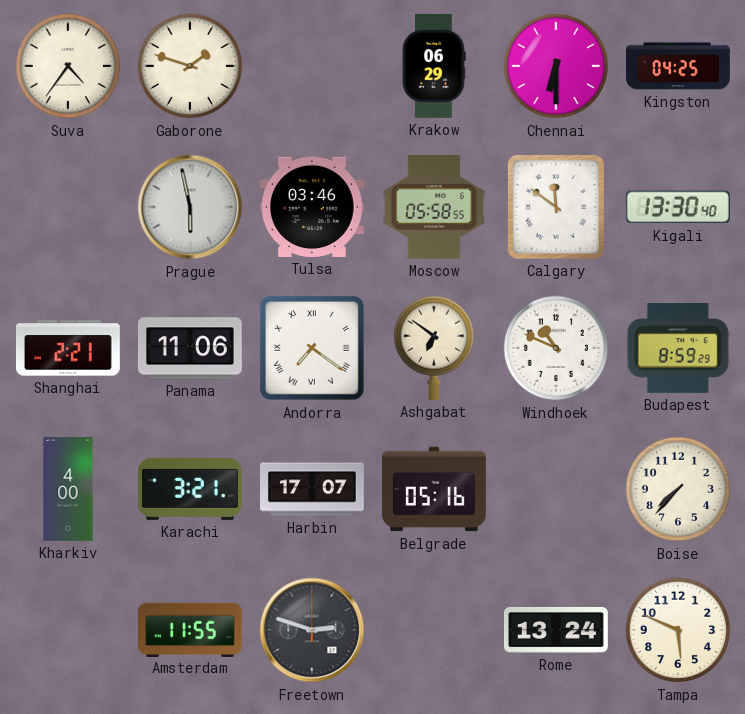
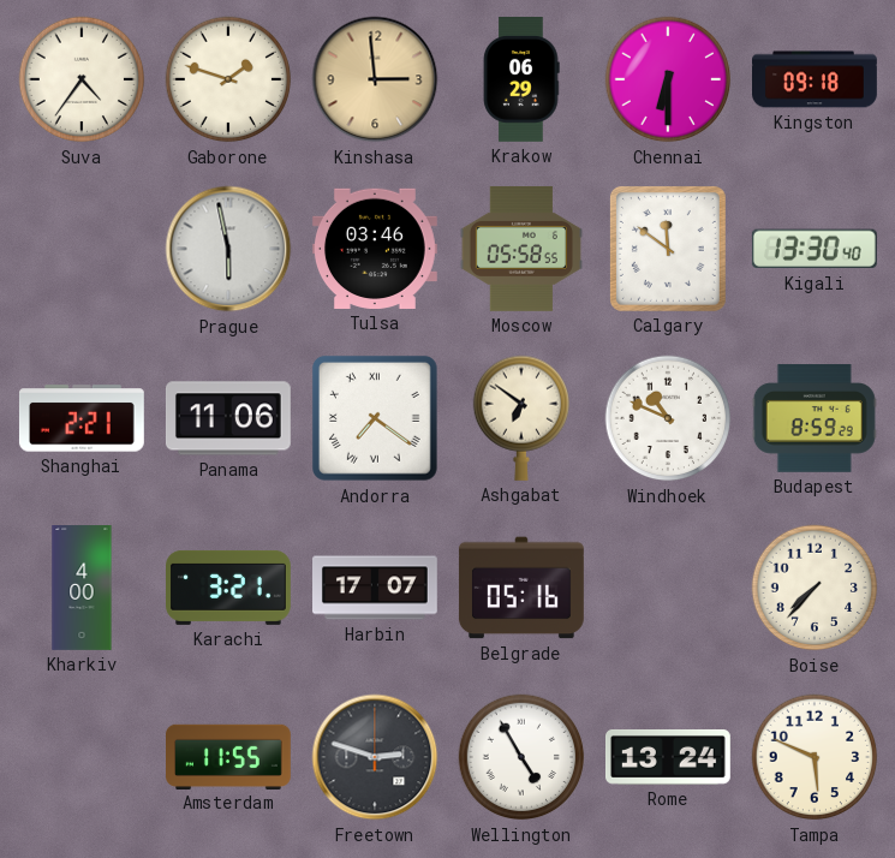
Kinshasa: none -> 2:59
Kingston: 04:25 -> 09:18
Wellington: none -> 4:55
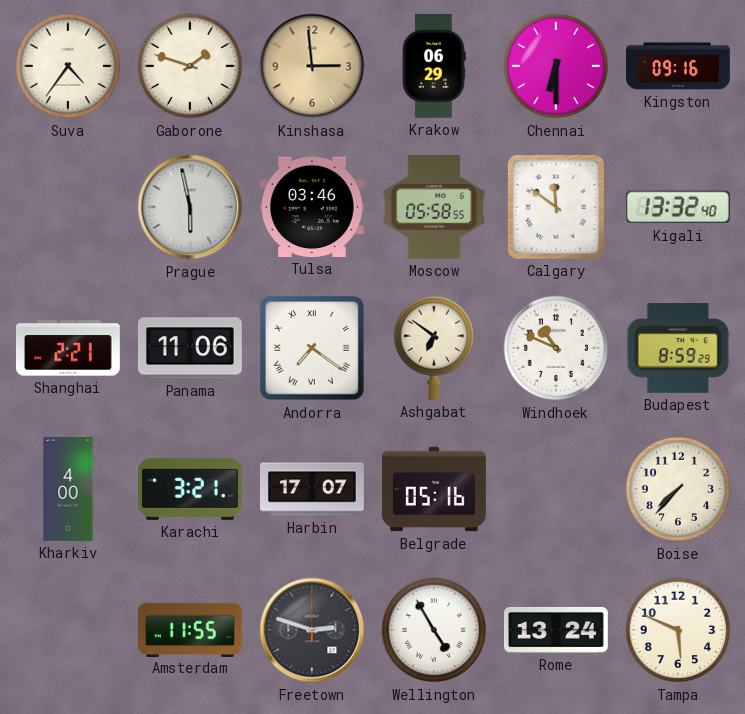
Kingston: 09:18 -> 09:16
Kigali: 13:30 -> 13:32
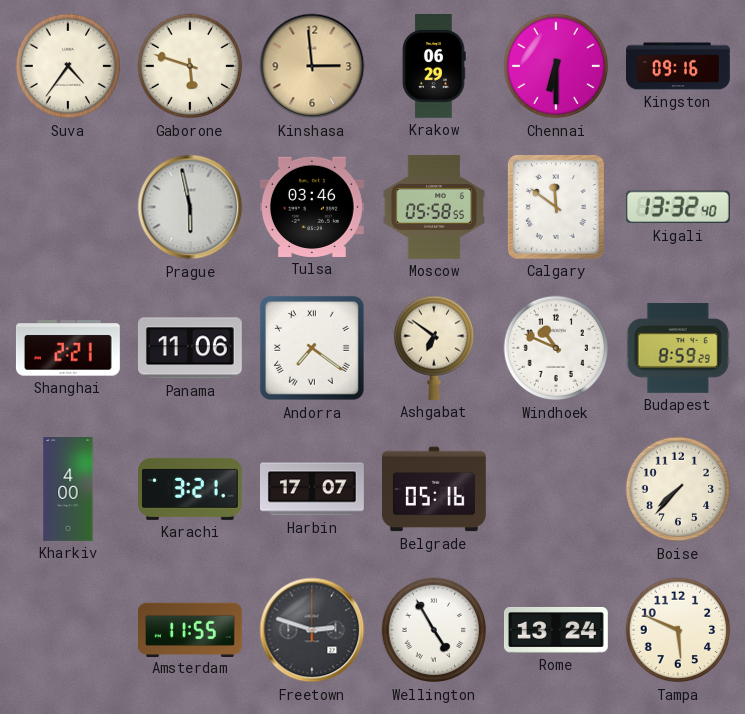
Gaborone: 1:48 -> 5:48
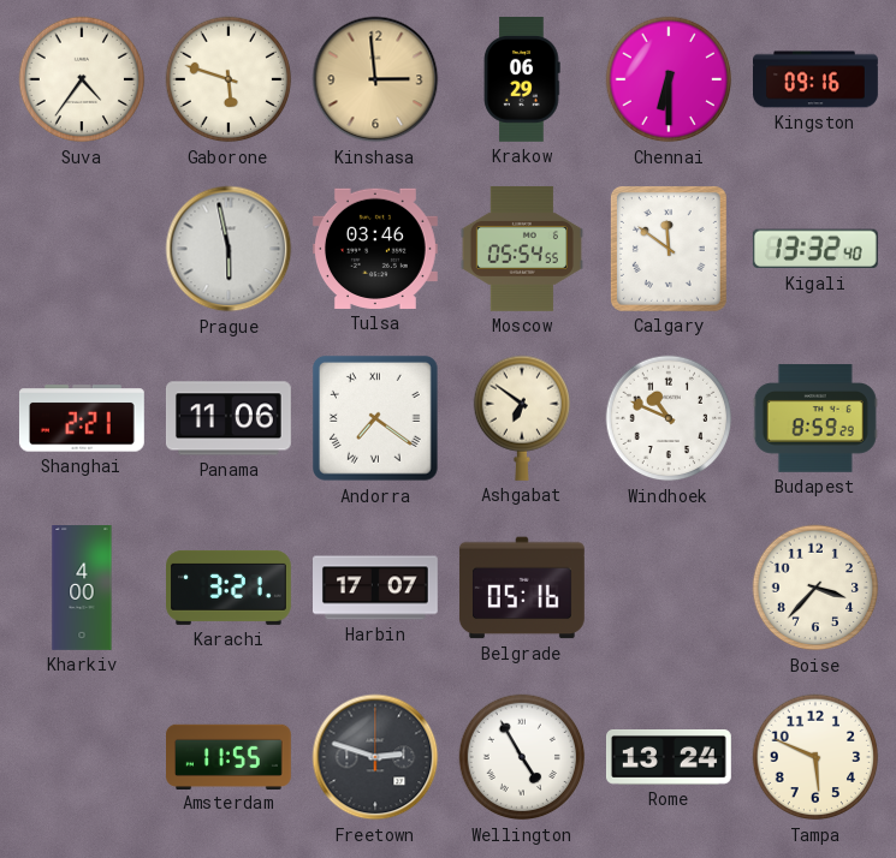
Moscow: 05:58 -> 05:54
Boise: 7:37 -> 3:37
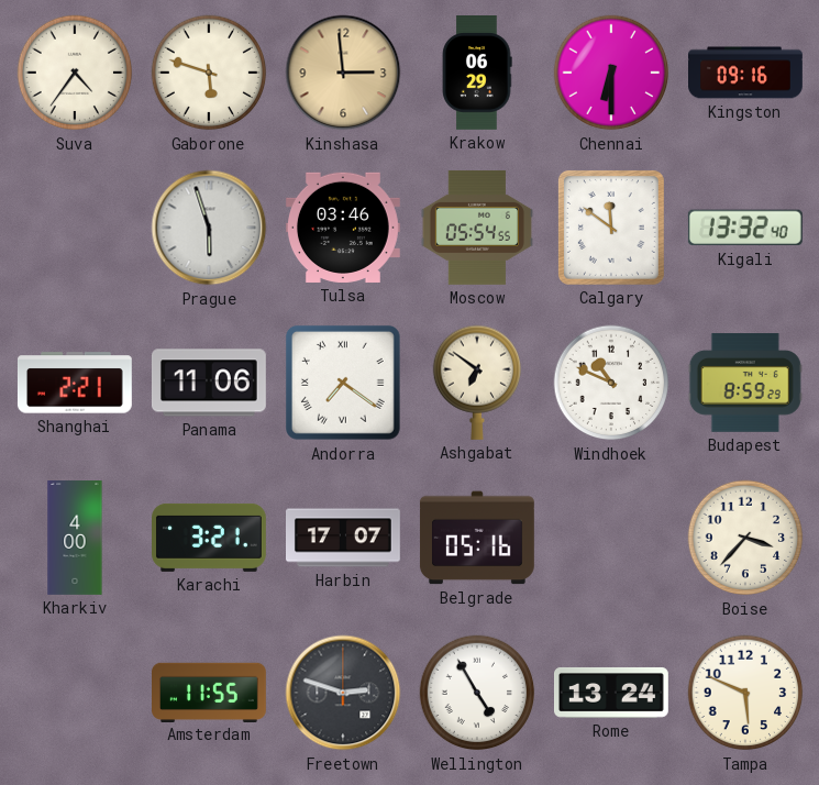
Prague: 5:58 -> 5:57
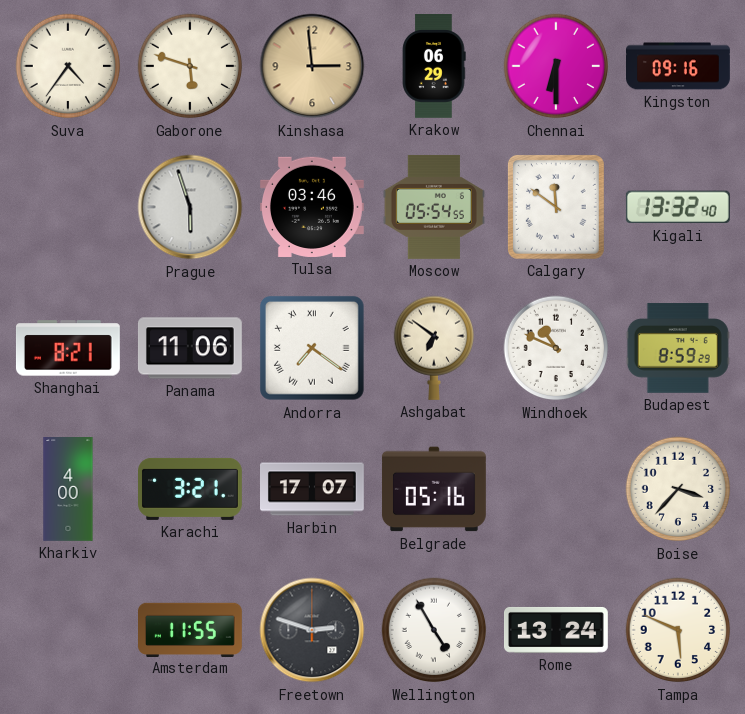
Shanghai: 2:21 -> 8:21
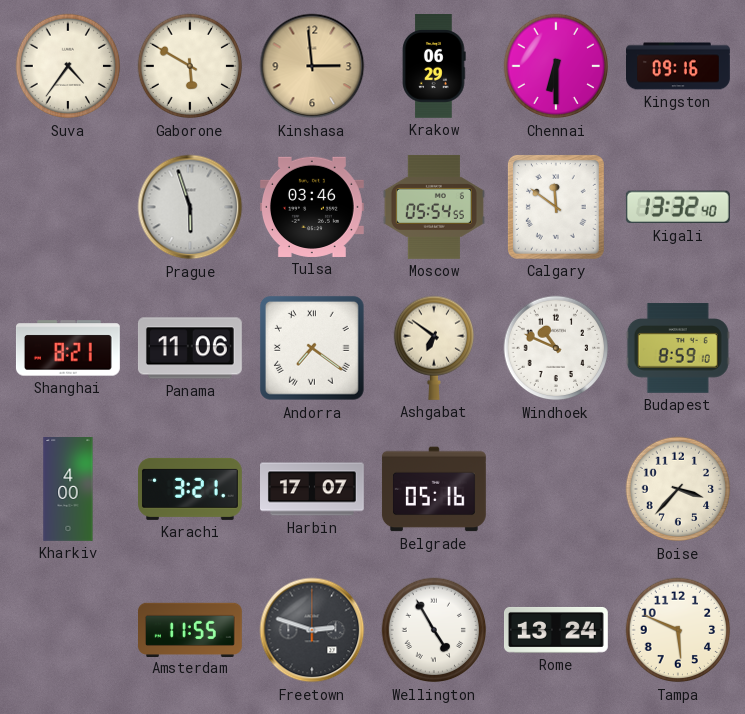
Gaborone: 5:48 -> 5:50
Budapest: 8:59:29 -> 8:59:10
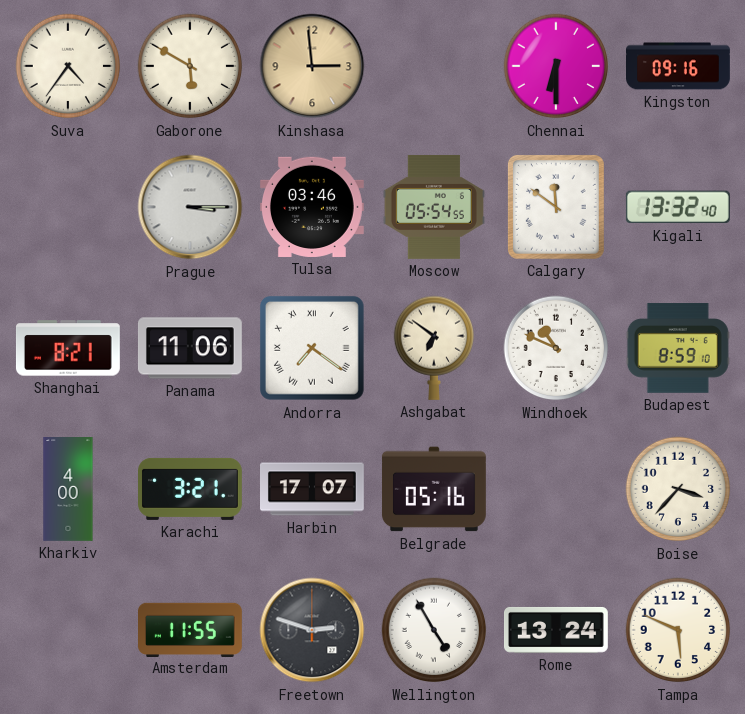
Krakow: 06:29 -> none
Prague: 5:57 -> 3:15
